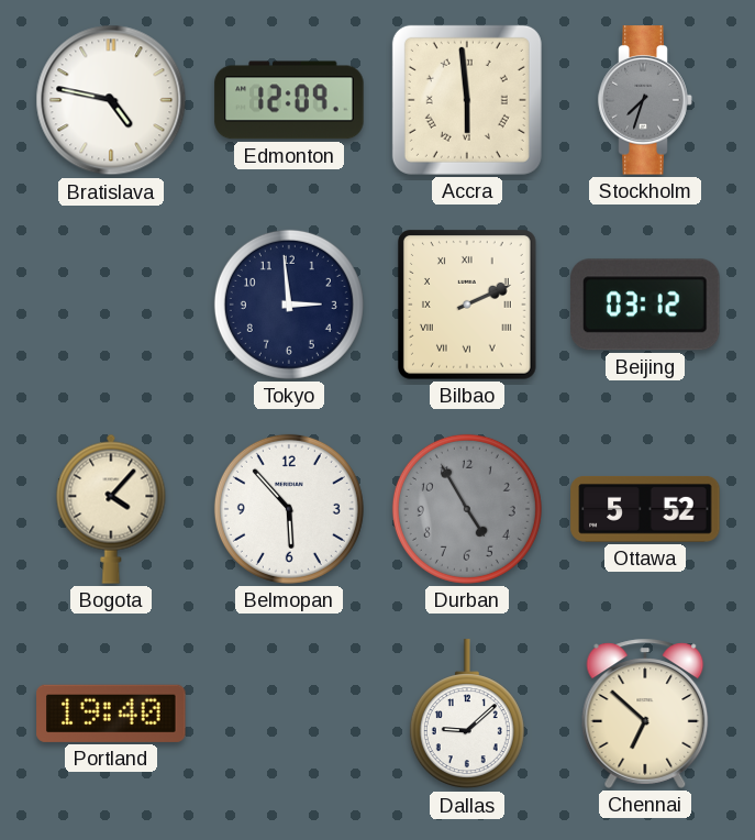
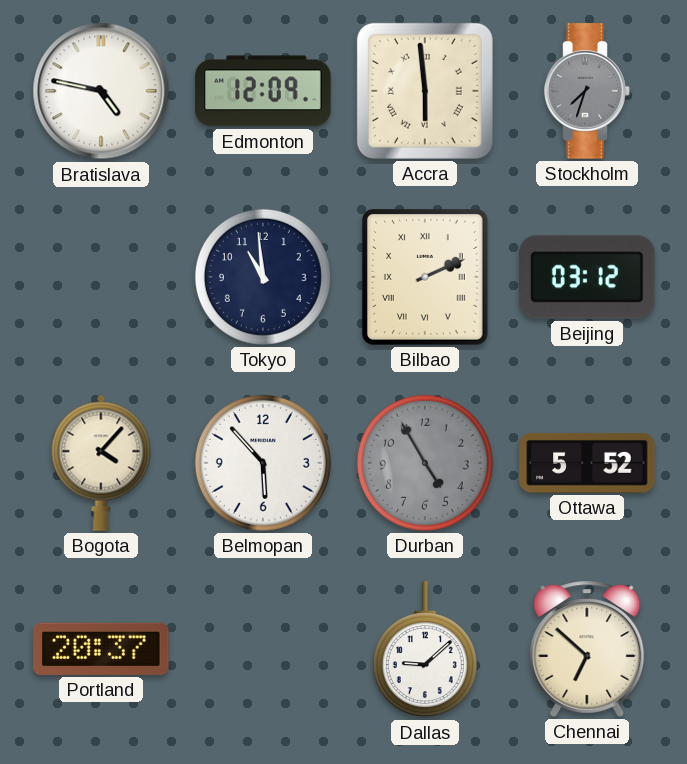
Tokyo: 2:59 -> 10:59
Portland: 19:40 -> 20:37
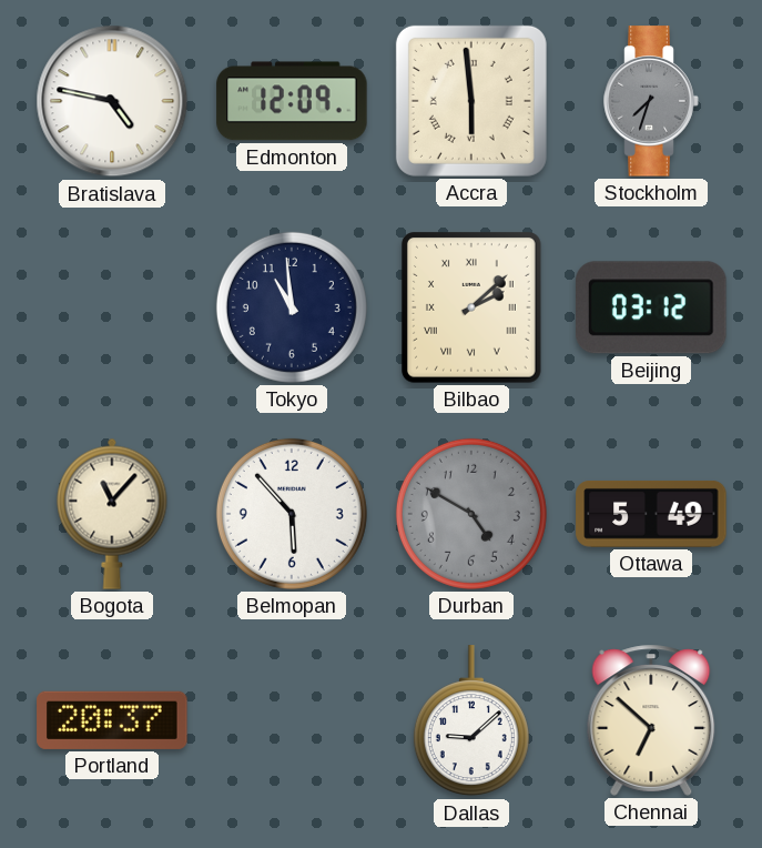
Bilbao: 2:11 -> 2:08
Bogota: 4:07 -> 11:07
Durban: 4:55 -> 4:50
Ottawa: 5:52 -> 5:49
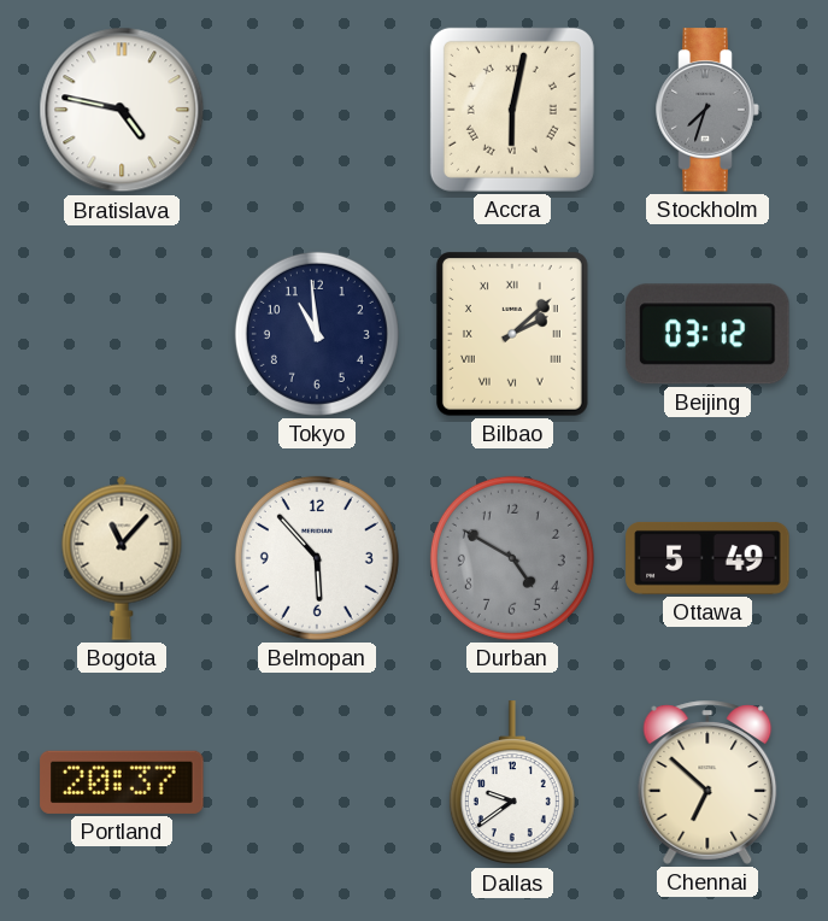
Edmonton: 12:09 -> none
Accra: 5:59 -> 6:02
Dallas: 9:08 -> 9:39
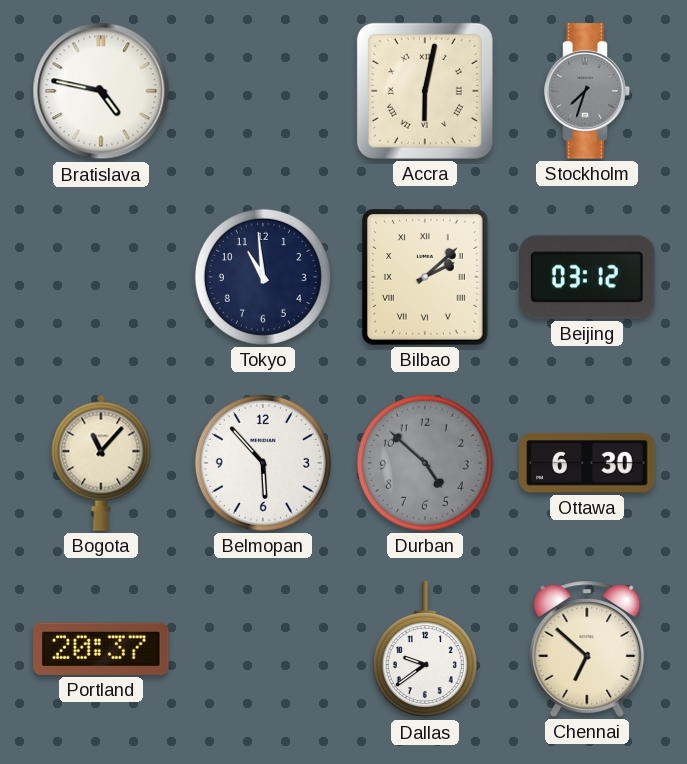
Durban: 4:50 -> 4:52
Ottawa: 5:49 -> 6:30
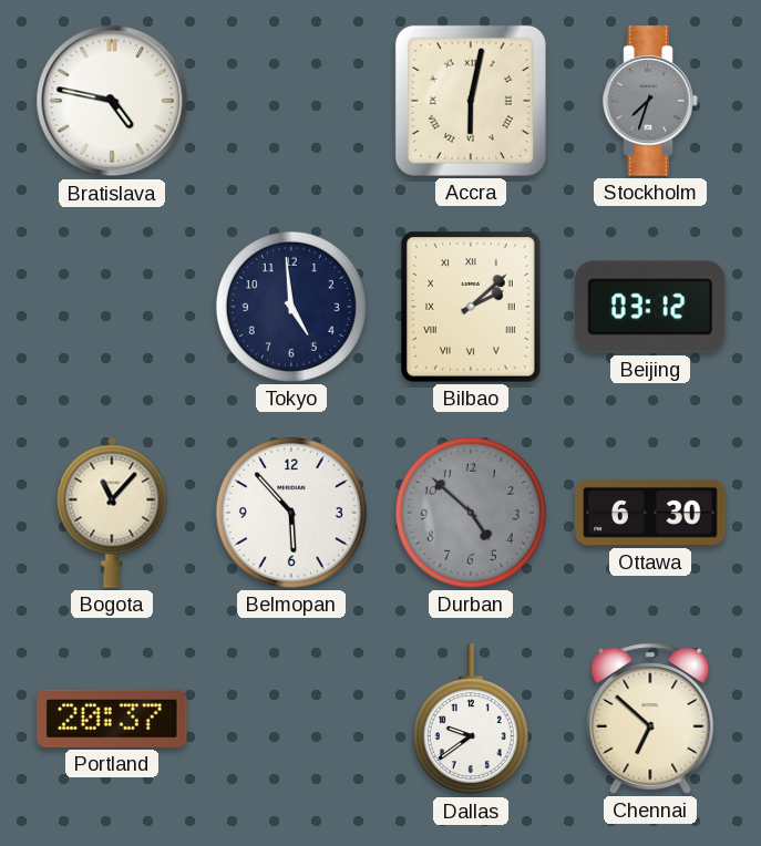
Tokyo: 10:59 -> 4:59
